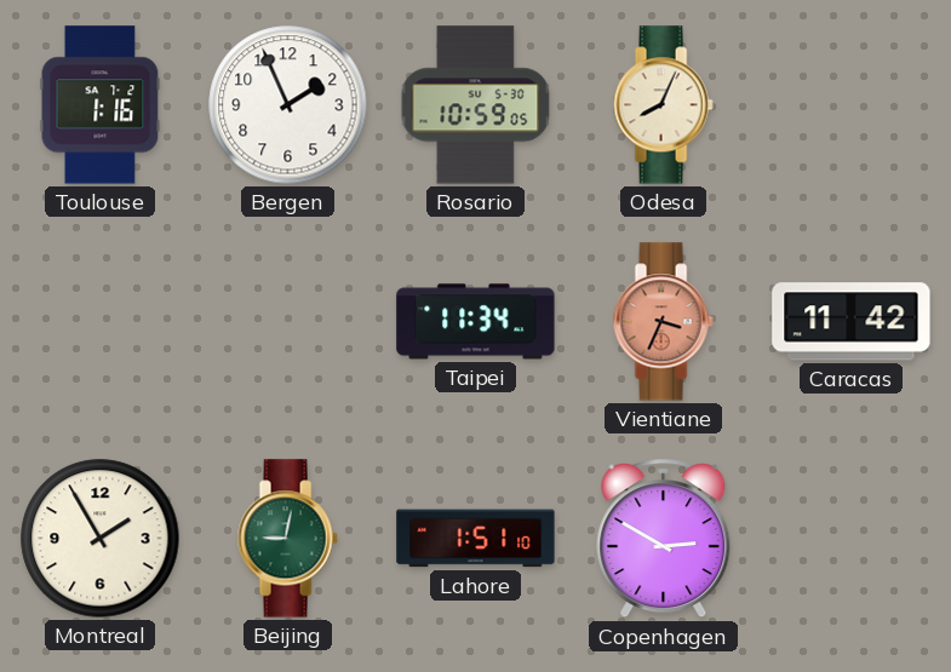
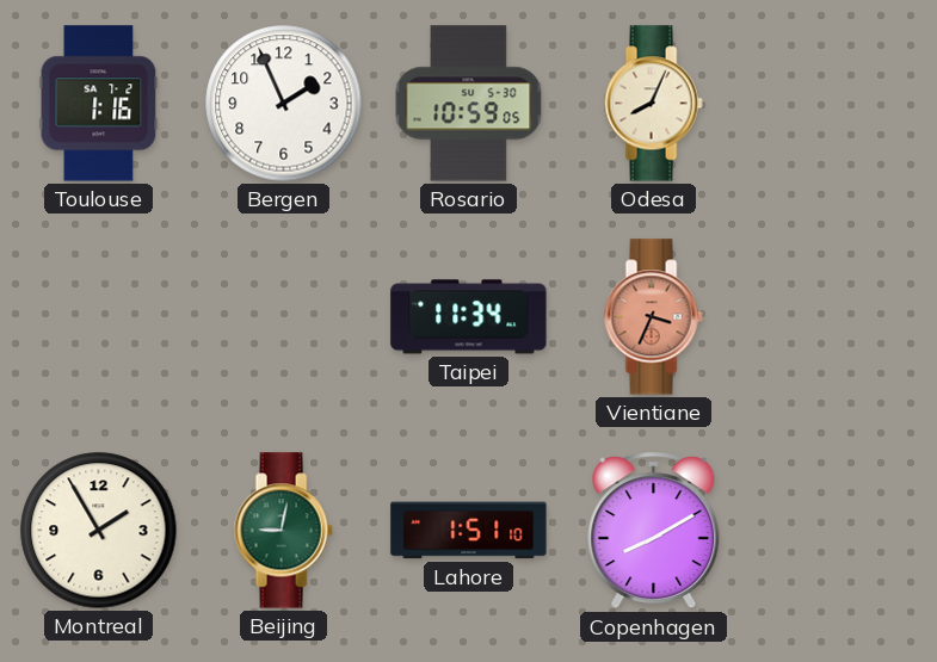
Caracas: 11:42 -> none
Copenhagen: 2:50 -> 8:10
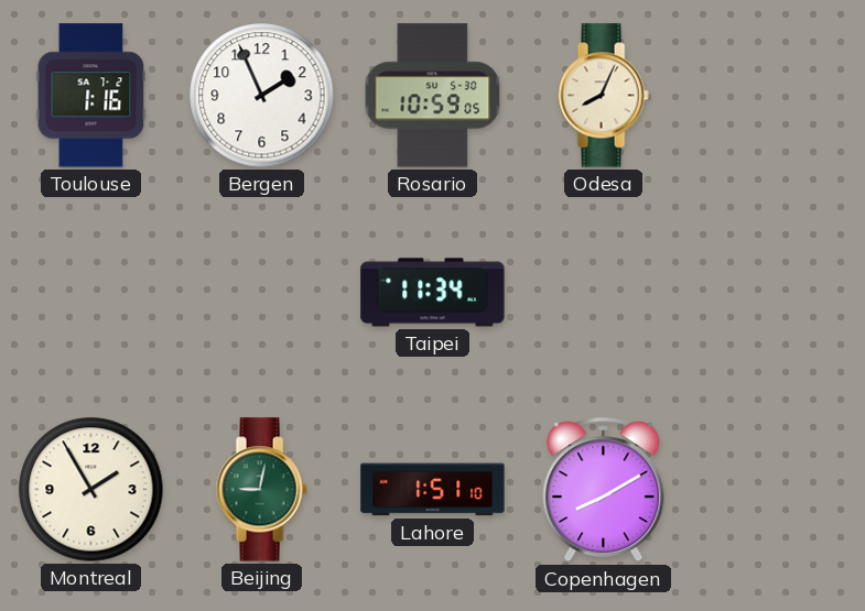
Vientiane: 3:34 -> none
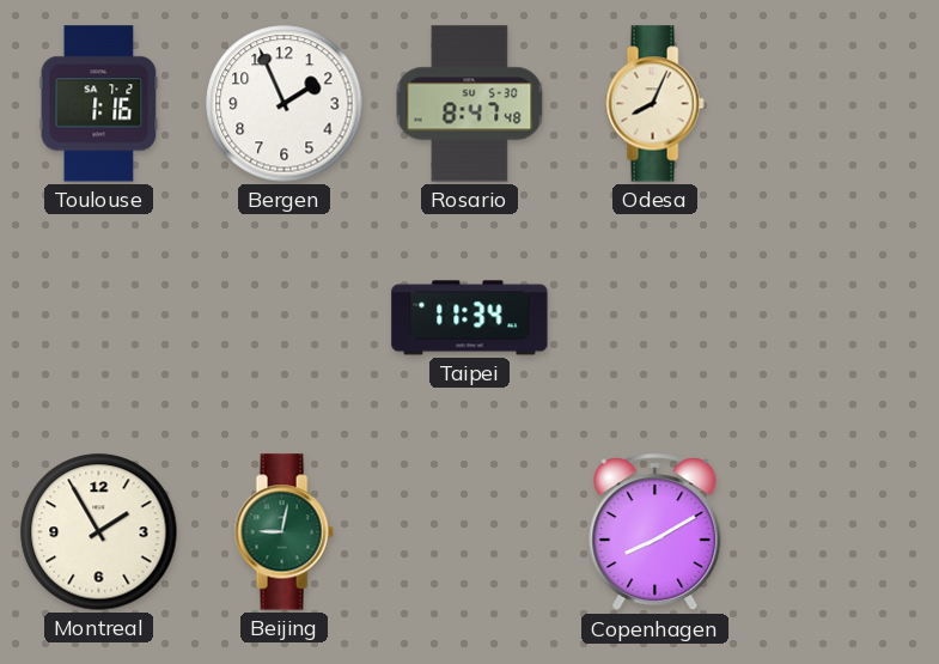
Rosario: 10:59 -> 8:47
Lahore: 1:51 -> none
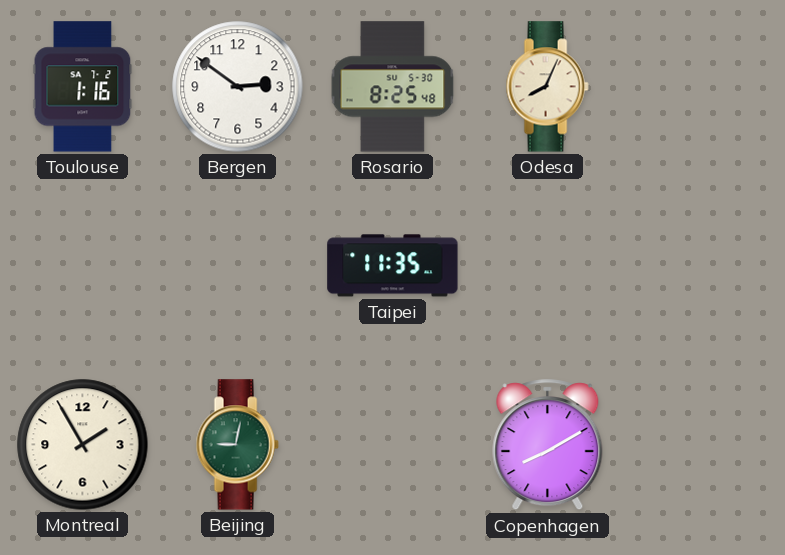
Bergen: 1:56 -> 2:51
Rosario: 8:47 -> 8:25
Taipei: 11:34 -> 11:35
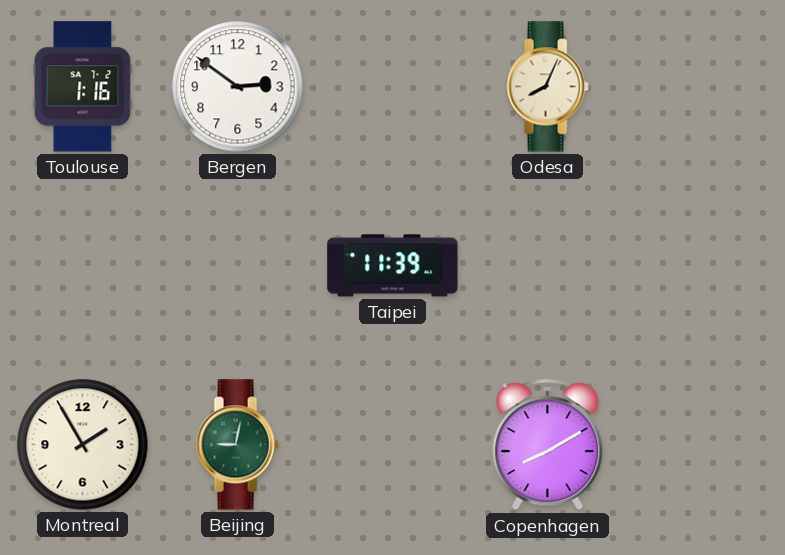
Rosario: 8:25 -> none
Taipei: 11:35 -> 11:39
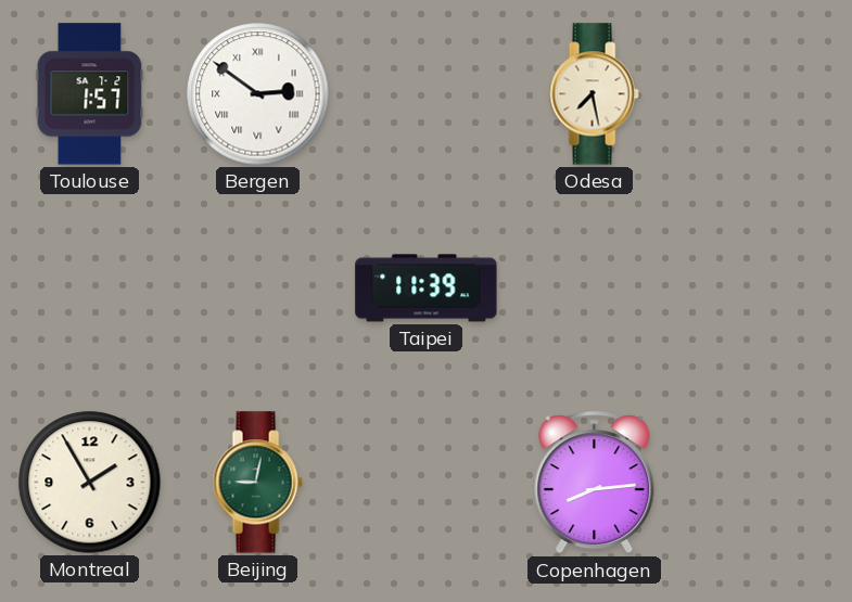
Toulouse: 1:16 -> 1:57
Bergen numerals: Arabic -> Roman
Odesa: 8:04 -> 7:28
Copenhagen: 8:10 -> 8:14
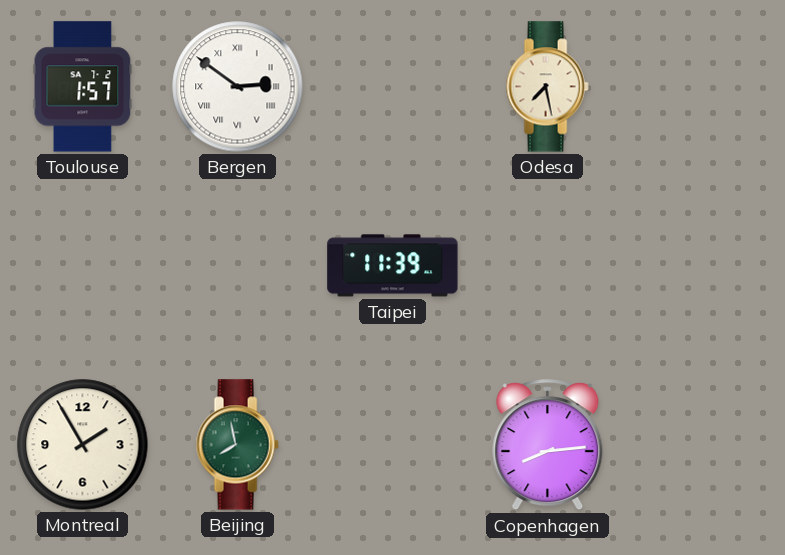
Beijing: 9:02 -> 7:58
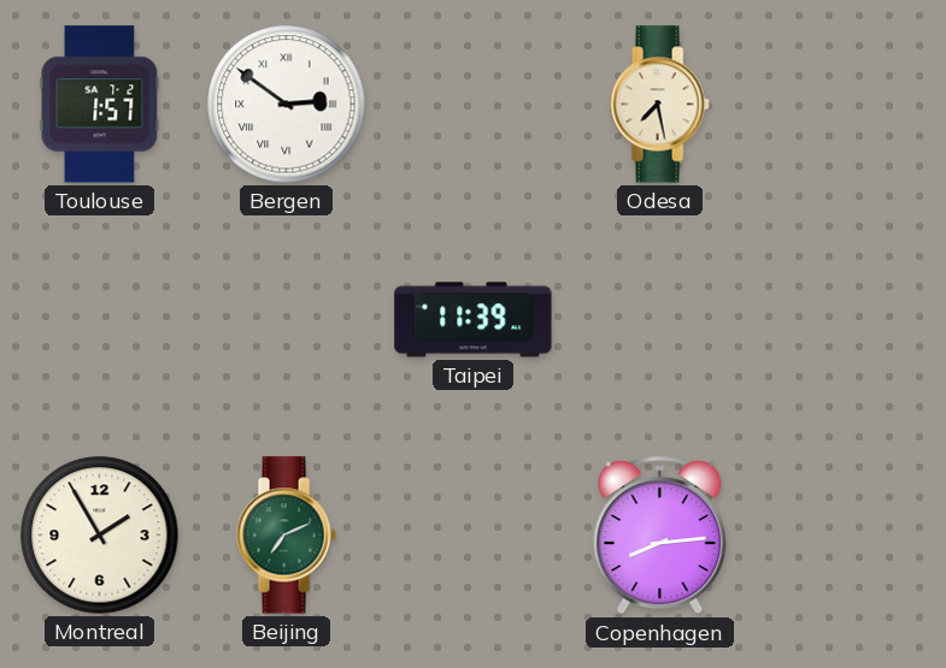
Beijing: 7:58 -> 7:11
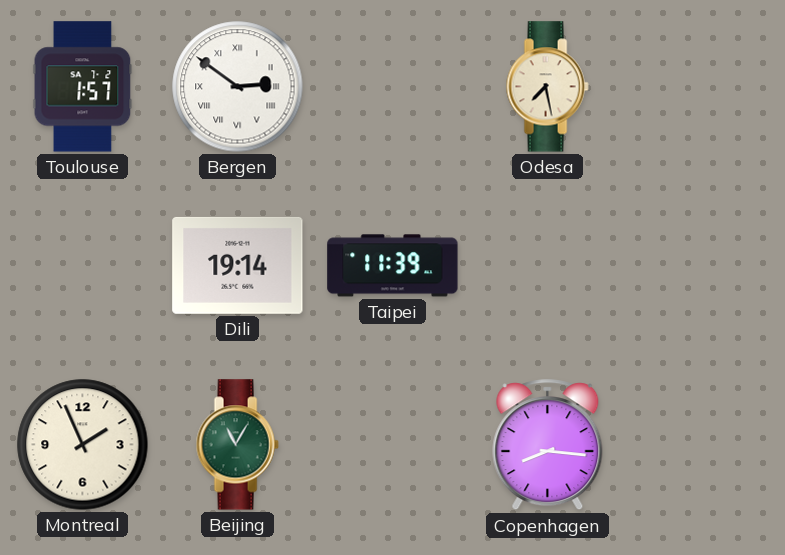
Dili: none -> 19:14
Montreal: 1:55 -> 1:56
Beijing: 7:11 -> 11:05
Copenhagen: 8:14 -> 8:16
